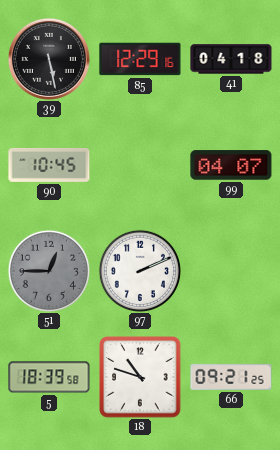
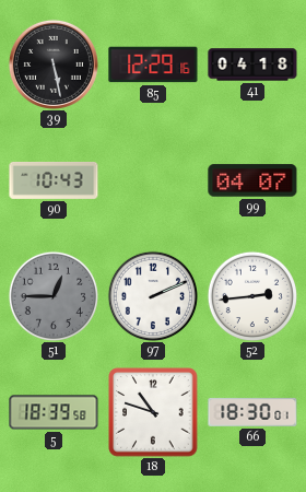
90: 10:45 -> 10:43
52: none -> 2:44
66: 09:21 -> 18:30
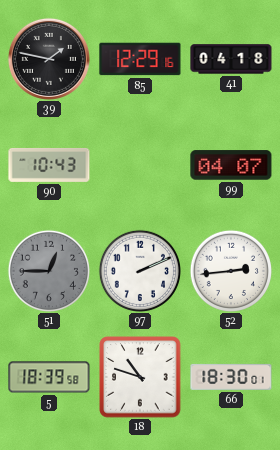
39: 5:28 -> 1:47
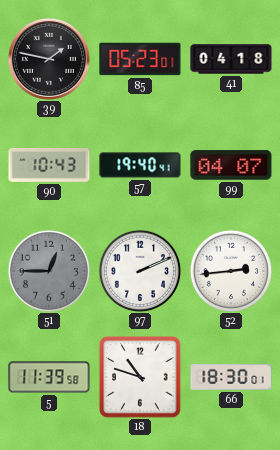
85: 12:29 -> 05:23
57: none -> 19:40
5: 18:39 -> 11:39
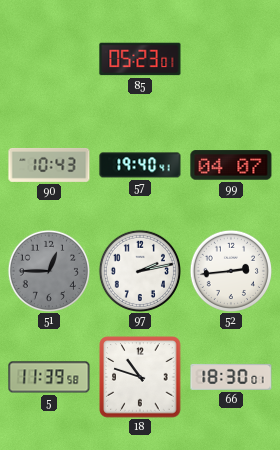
39: 1:47 -> none
41: 04:18 -> none
97: 2:11 -> 2:13
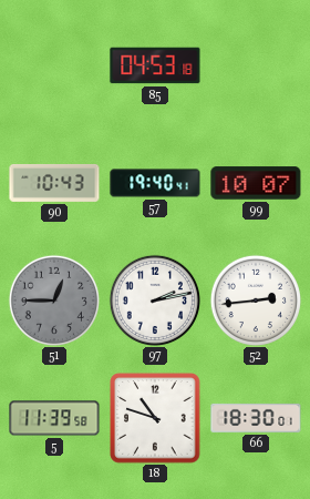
85: 05:23 -> 04:53
99: 04:07 -> 10:07
